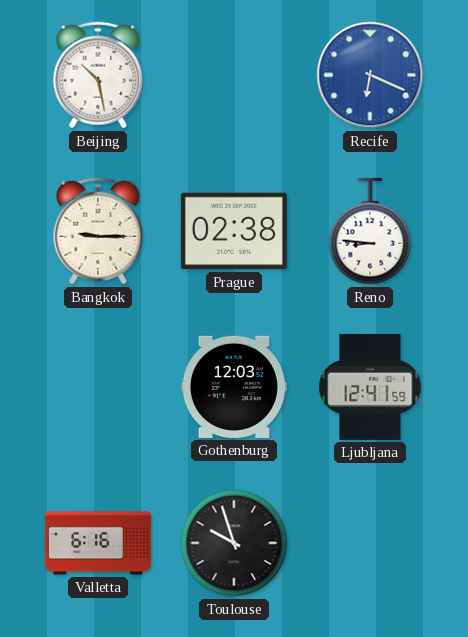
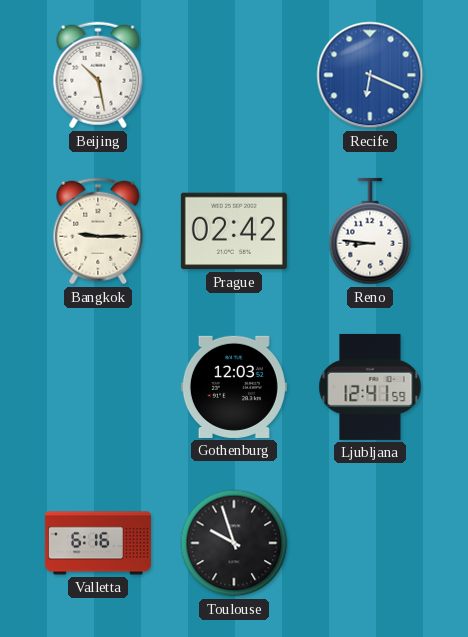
Prague: 02:38 -> 02:42
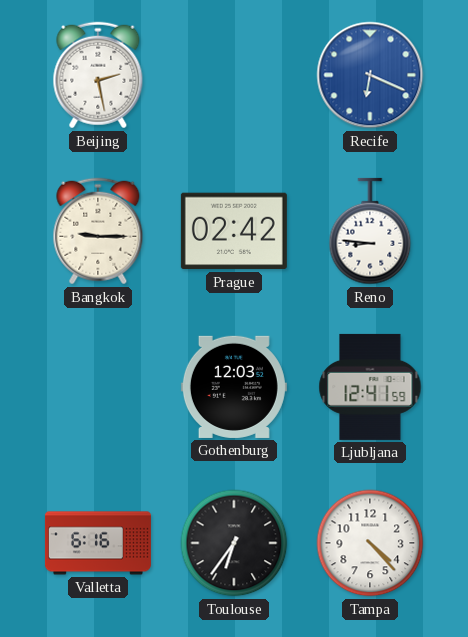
Beijing: 10:28 -> 2:28
Toulouse: 9:57 -> 6:36
Tampa: none -> 4:23
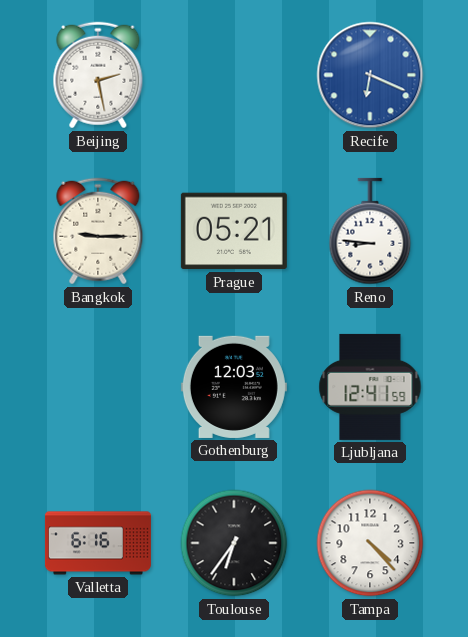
Prague: 02:42 -> 05:21
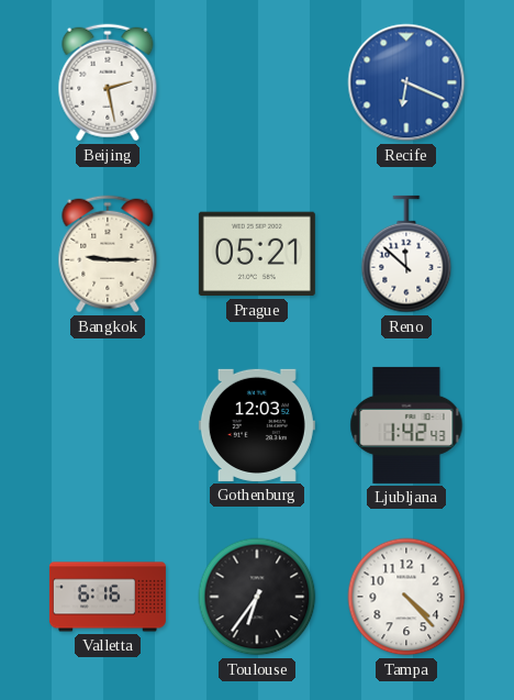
Reno: 8:46 -> 11:52
Ljubljana: 12:41 -> 1:42
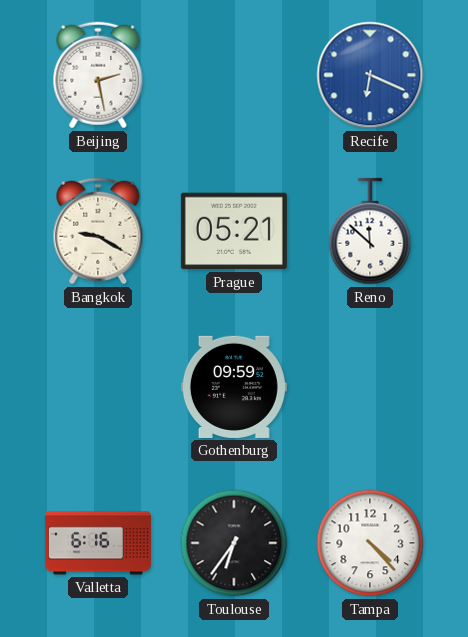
Bangkok: 9:15 -> 9:20
Gothenburg: 12:03 -> 09:59
Ljubljana: 1:42 -> none
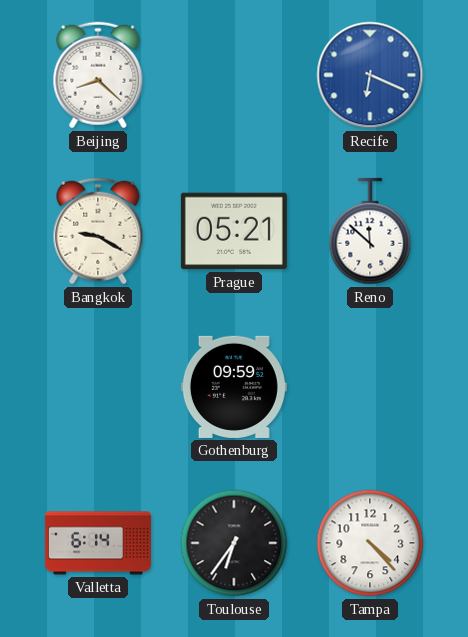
Beijing: 2:28 -> 8:22
Valletta: 6:16 -> 6:14
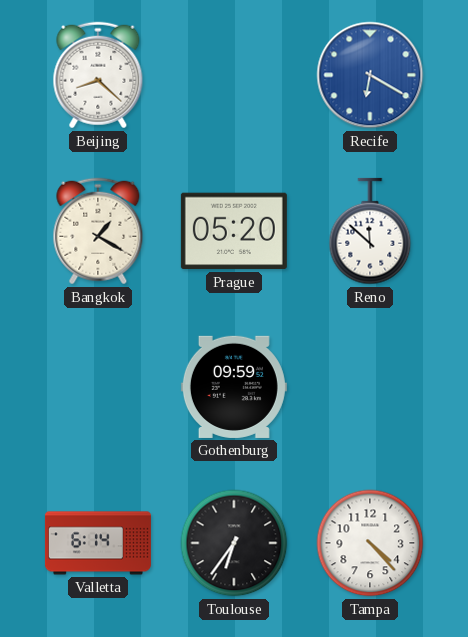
Recife: 6:19 -> 6:20
Bangkok: 9:20 -> 1:20
Prague: 05:21 -> 05:20
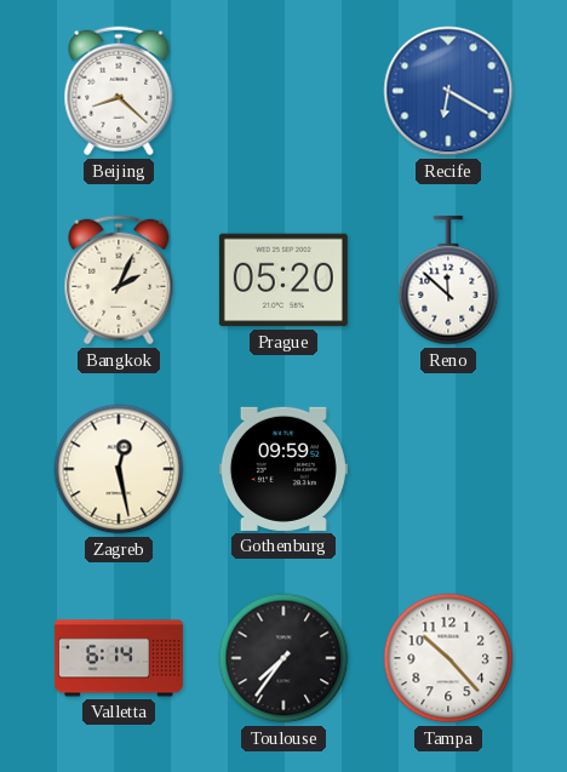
Bangkok: 1:20 -> 2:04
Zagreb: none -> 12:28
Toulouse: 6:36 -> 7:36
Tampa: 4:23 -> 10:23
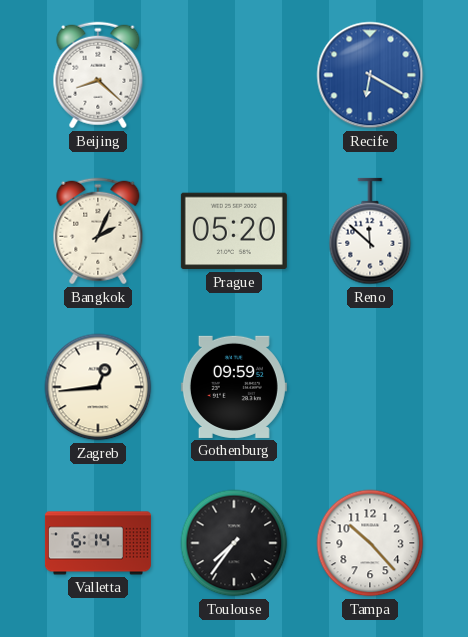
Zagreb: 12:28 -> 12:44
